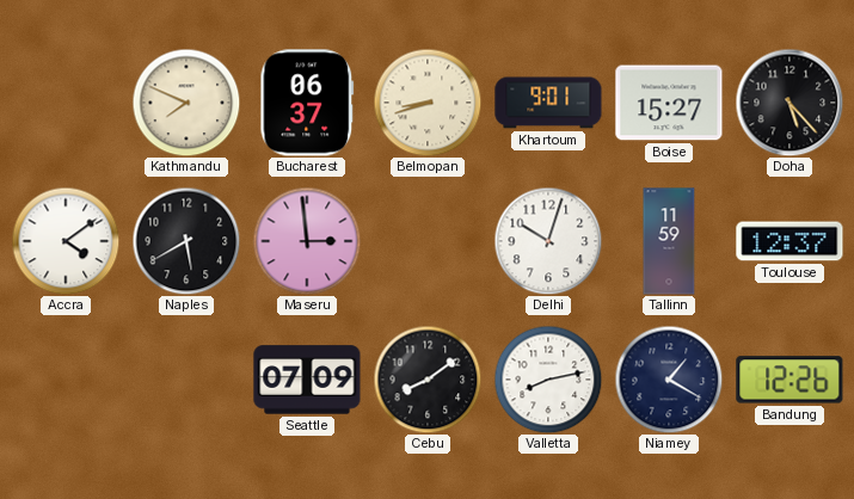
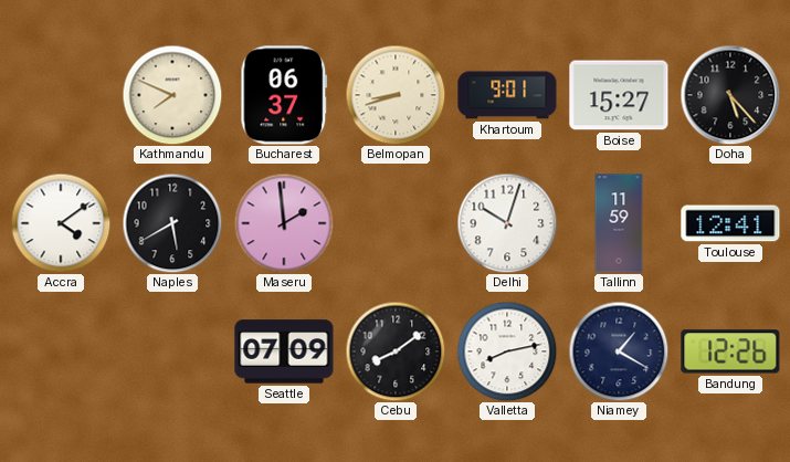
Maseru: 2:59 -> 1:59
Toulouse: 12:37 -> 12:41
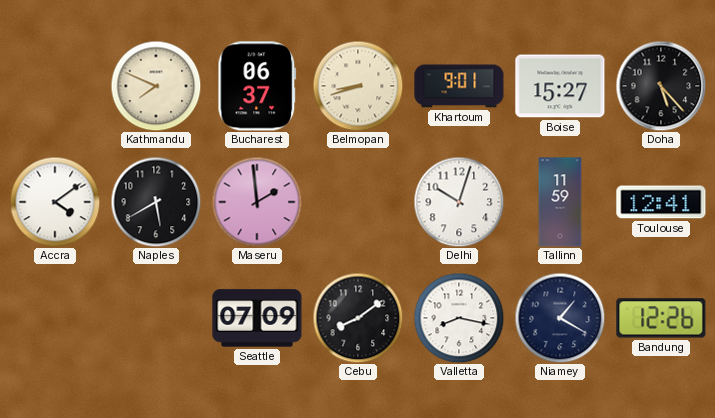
Valletta: 8:13 -> 8:17
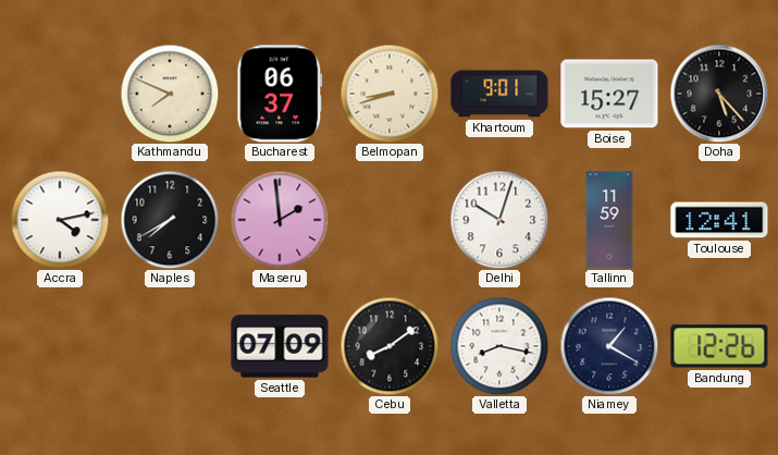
Accra: 4:09 -> 4:13
Naples: 5:40 -> 7:40
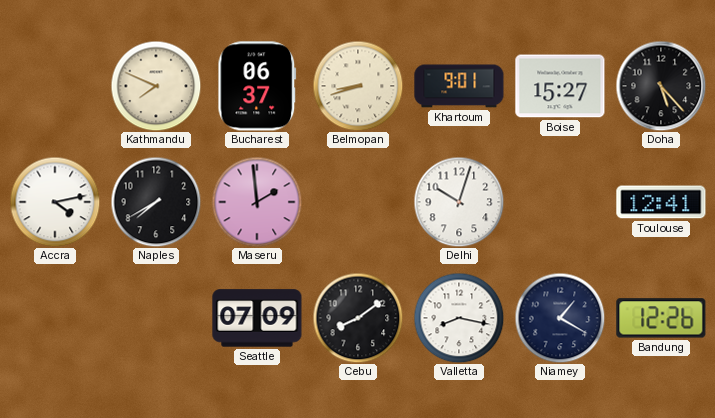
Tallinn: 11:59 -> none
